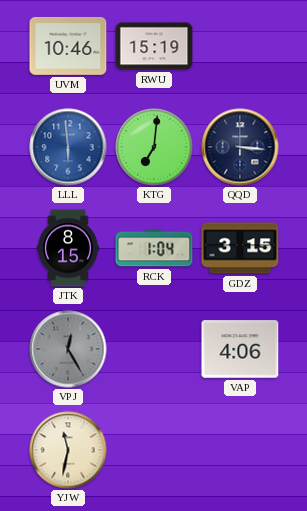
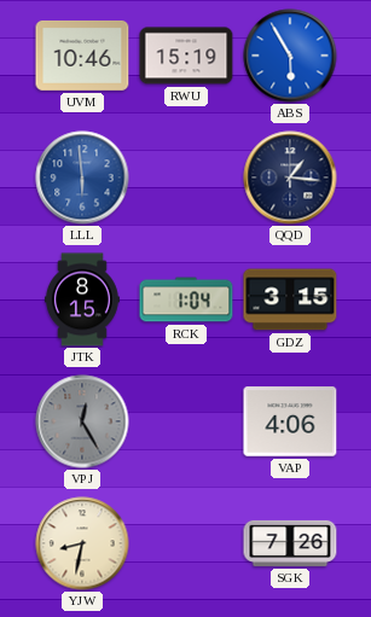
ABS: none -> 5:55
KTG: 7:01 -> none
QQD: 3:16 -> 1:16
YJW: 11:32 -> 8:32
SGK: none -> 7:26
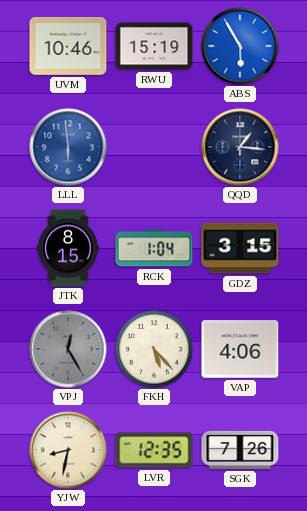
FKH: none -> 5:23
LVR: none -> 12:35
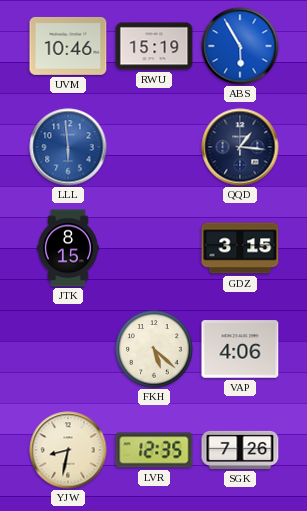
RCK: 1:04 -> none
VPJ: 12:25 -> none
FKH: 5:23 -> 5:22
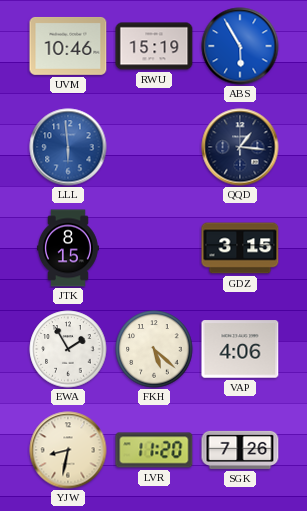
EWA: none -> 1:55
LVR: 12:35 -> 11:20
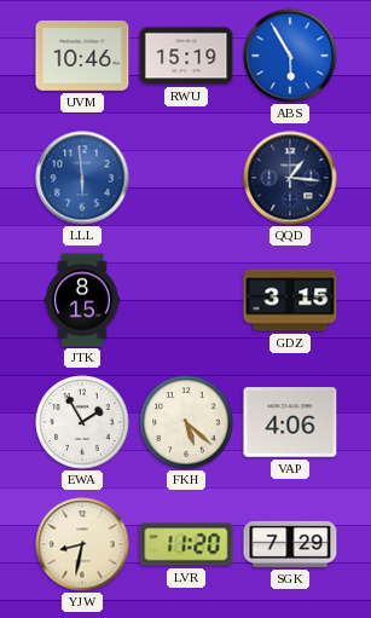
SGK: 7:26 -> 7:29
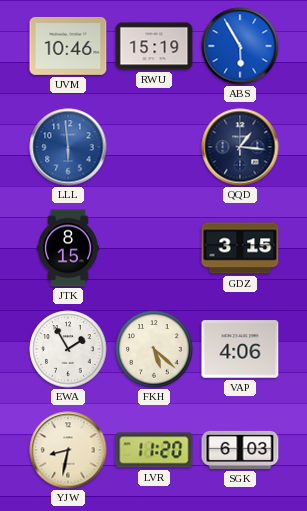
SGK: 7:29 -> 6:03
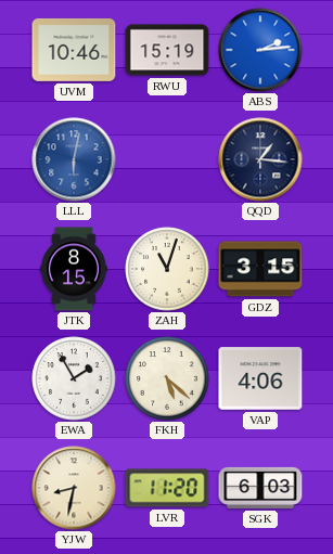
ABS: 5:55 -> 2:14
LLL: 5:59 -> 6:02
ZAH: none -> 11:03
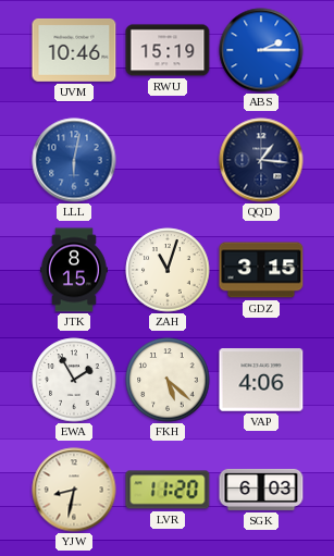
ABS: 2:14 -> 2:15
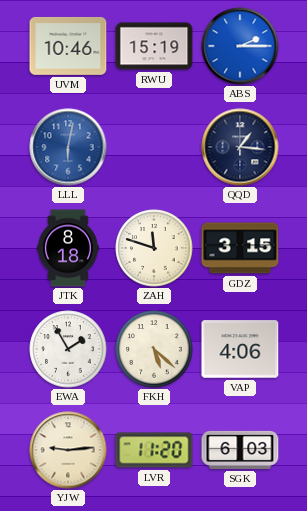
JTK: 8:15 -> 8:18
ZAH: 11:03 -> 11:48
YJW: 8:32 -> 9:14
